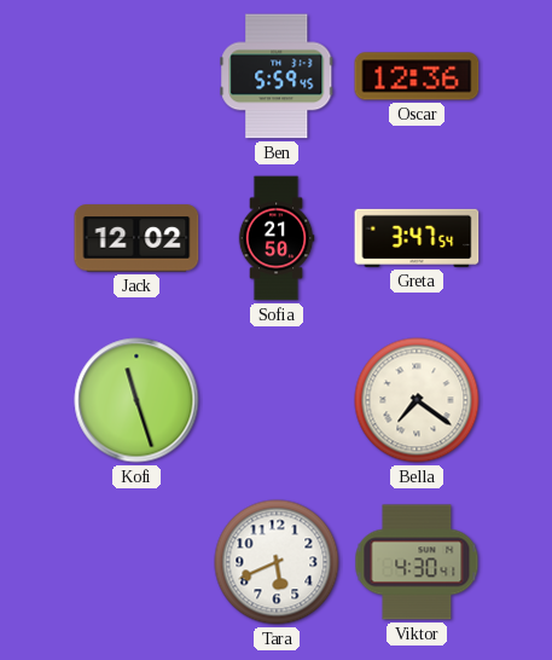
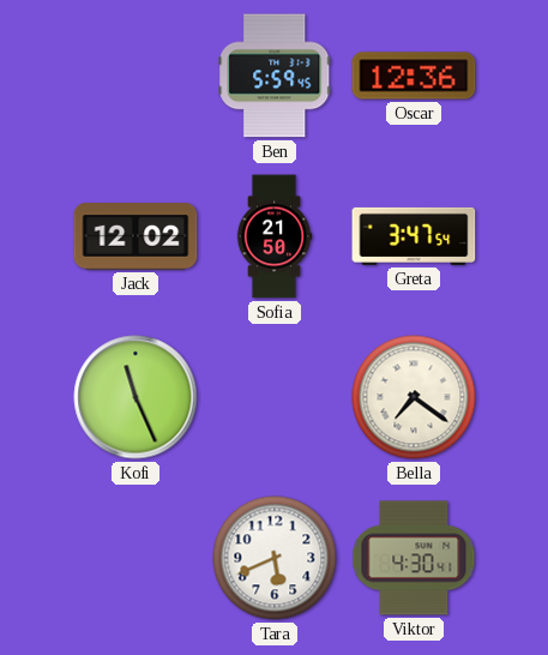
Kofi: 11:27 -> 11:26
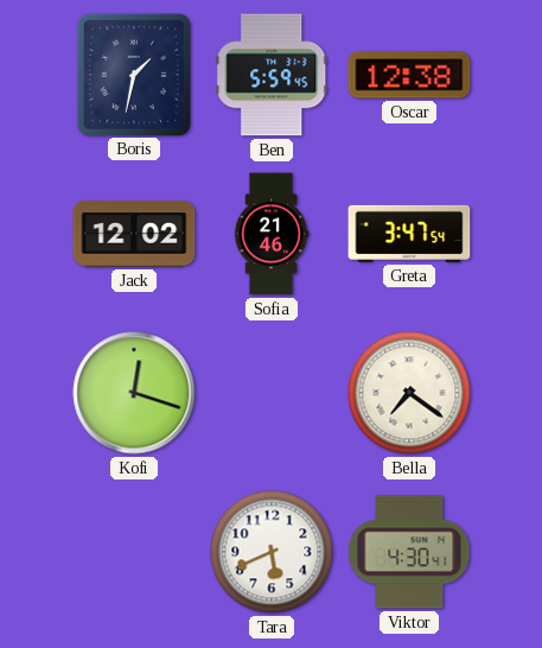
Boris: none -> 1:32
Oscar: 12:36 -> 12:38
Sofia: 21:50 -> 21:46
Kofi: 11:26 -> 12:18
